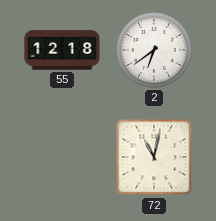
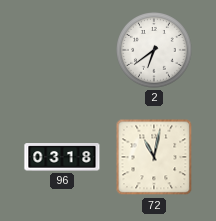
55: 12:18 -> none
96: none -> 03:18
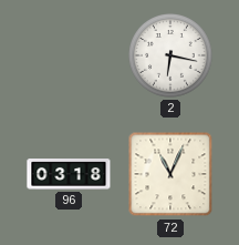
2: 6:39 -> 6:17
72: 11:02 -> 11:04
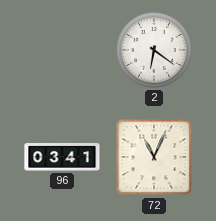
2: 6:17 -> 6:21
96: 03:18 -> 03:41
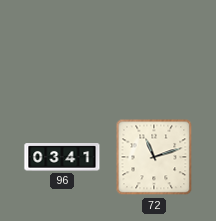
2: 6:21 -> none
72: 11:04 -> 11:12
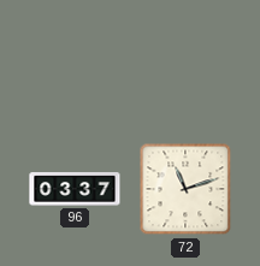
96: 03:41 -> 03:37
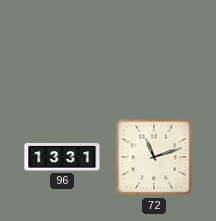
96: 03:37 -> 13:31
